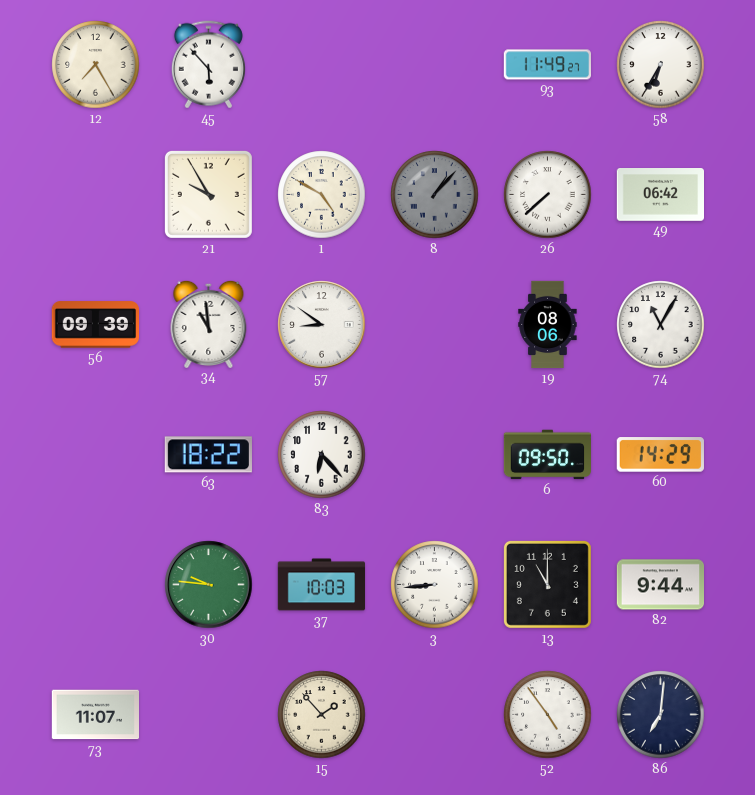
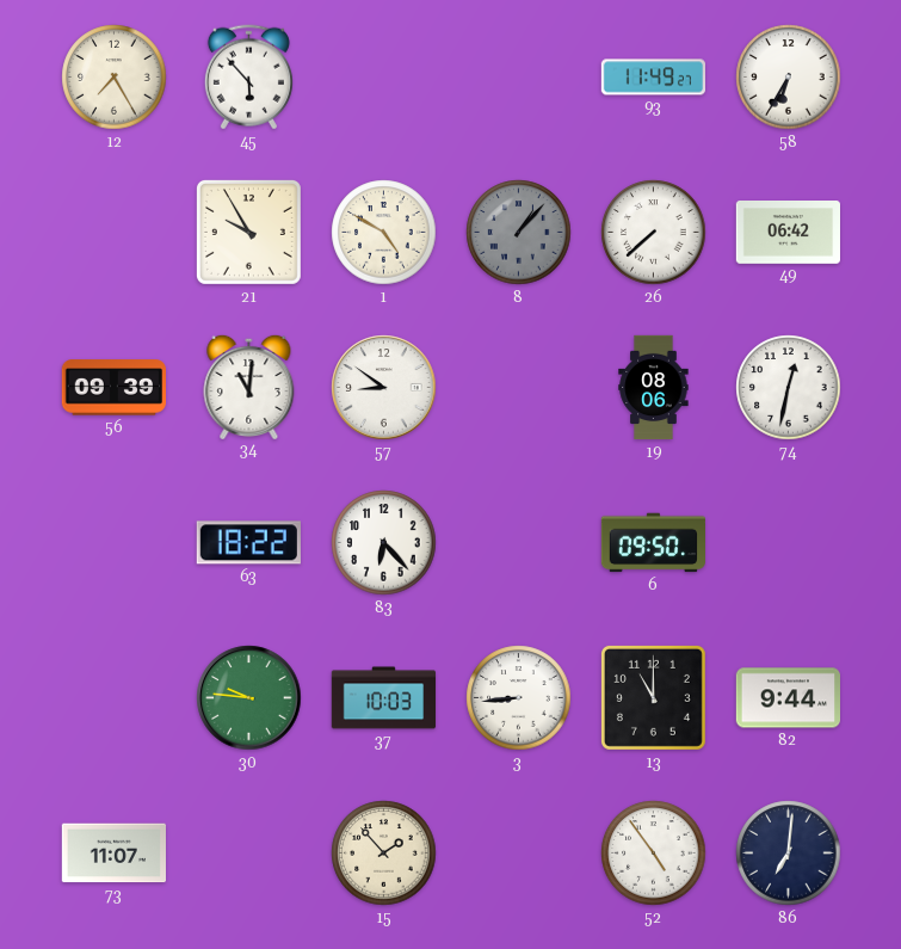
34: 10:59 -> 11:01
74: 11:05 -> 12:32
60: 14:29 -> none
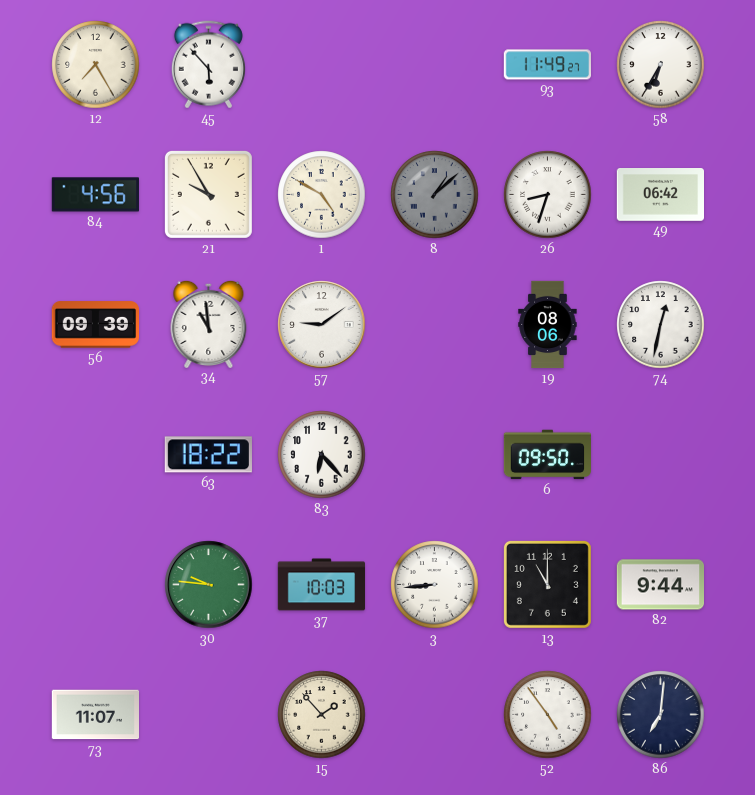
84: none -> 4:56
8: 1:07 -> 1:08
26: 7:38 -> 8:33
34: 11:01 -> 10:59
57: 8:51 -> 9:09
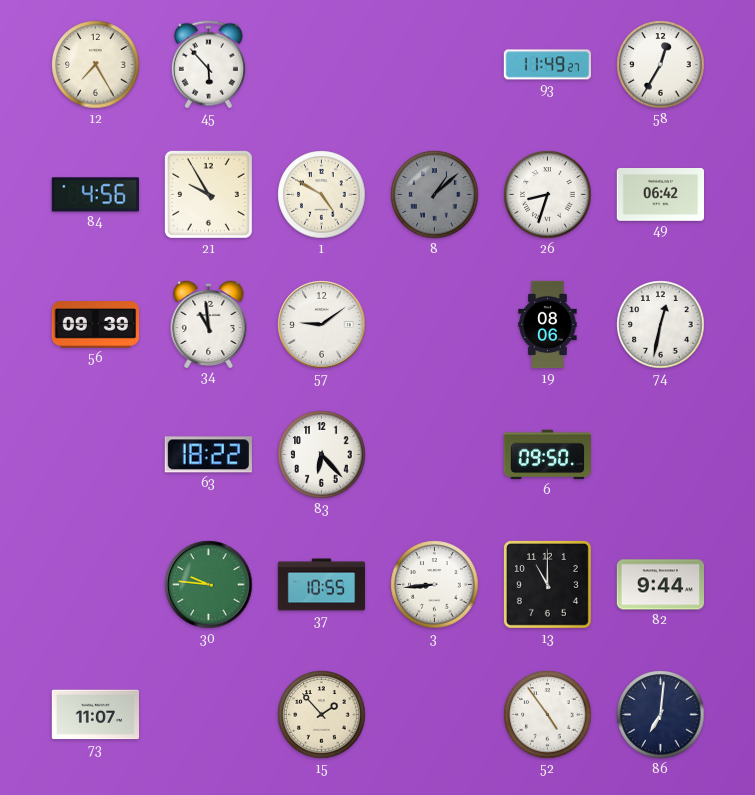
58: 6:35 -> 12:35
37: 10:03 -> 10:55
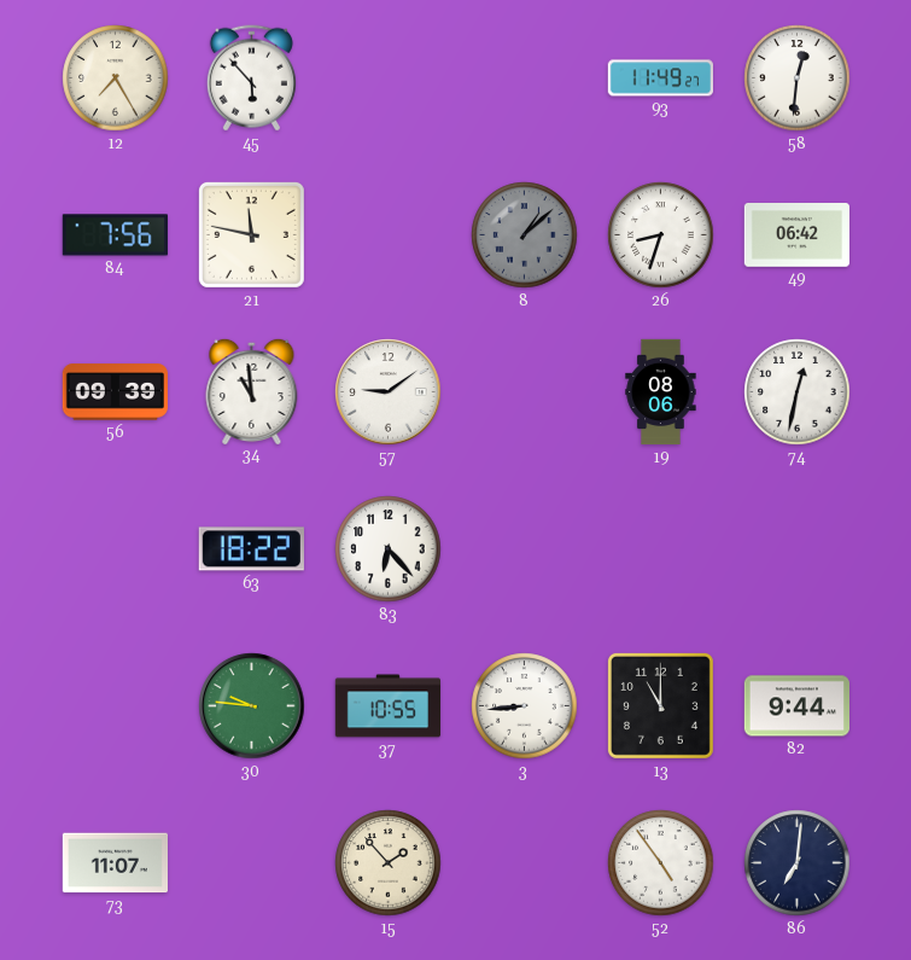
58: 12:35 -> 12:31
84: 4:56 -> 7:56
21: 9:55 -> 11:47
1: 4:50 -> none
6: 09:50 -> none
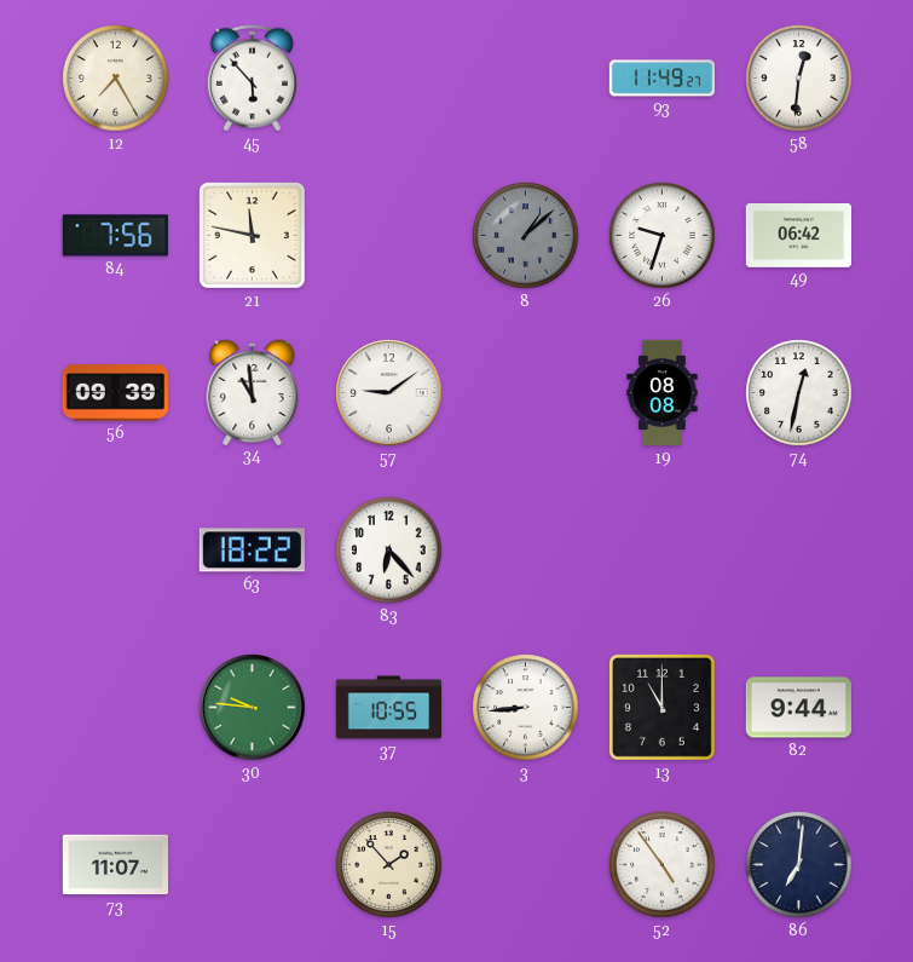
26: 8:33 -> 9:33
19: 08:06 -> 08:08
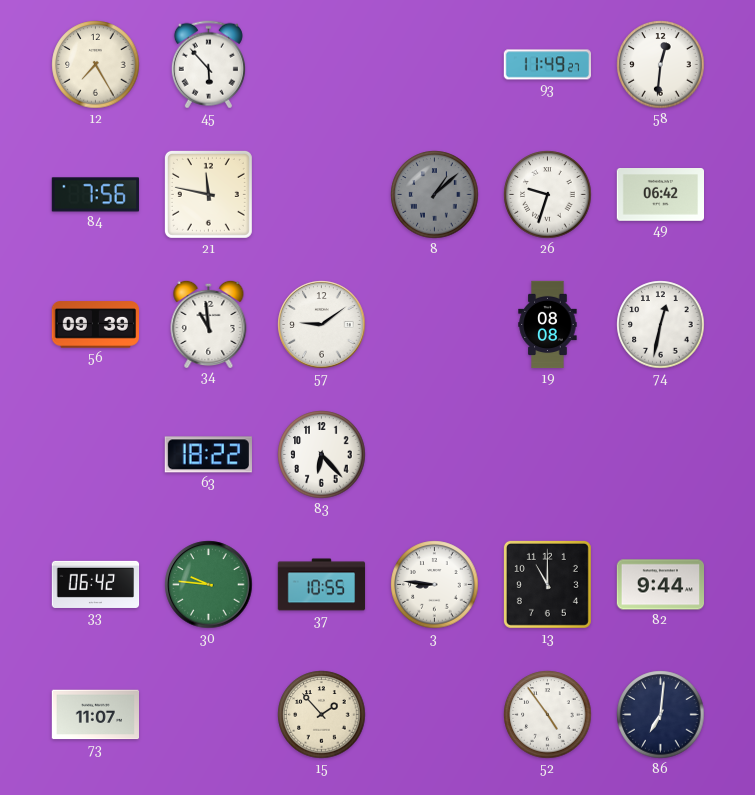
33: none -> 06:42
3: 8:44 -> 8:46
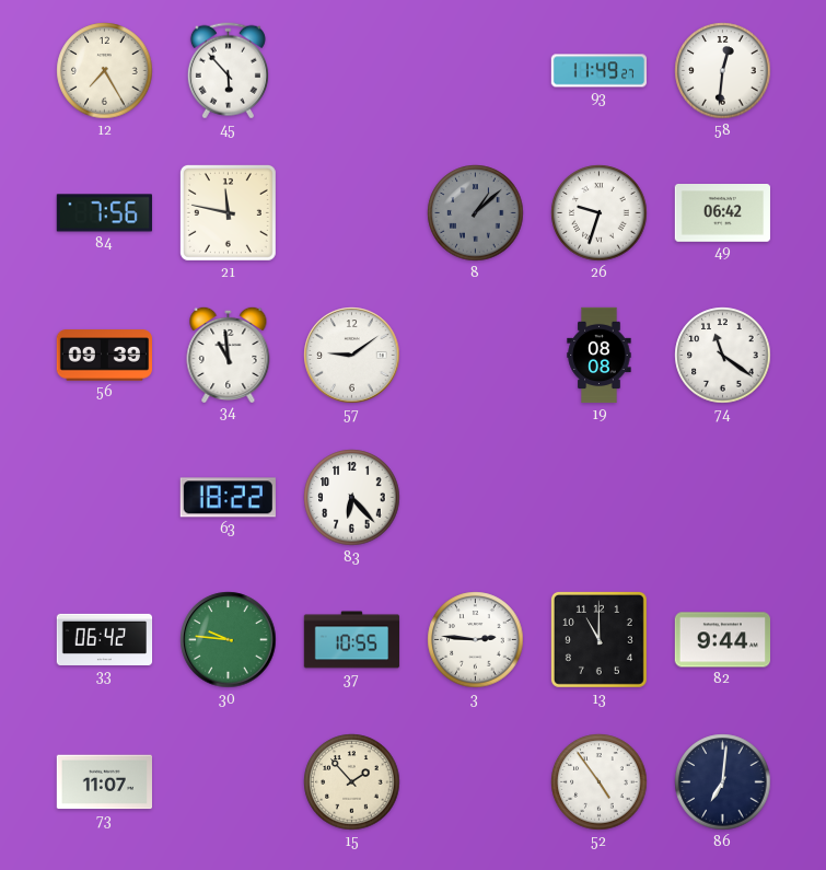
74: 12:32 -> 11:21
3: 8:46 -> 2:46
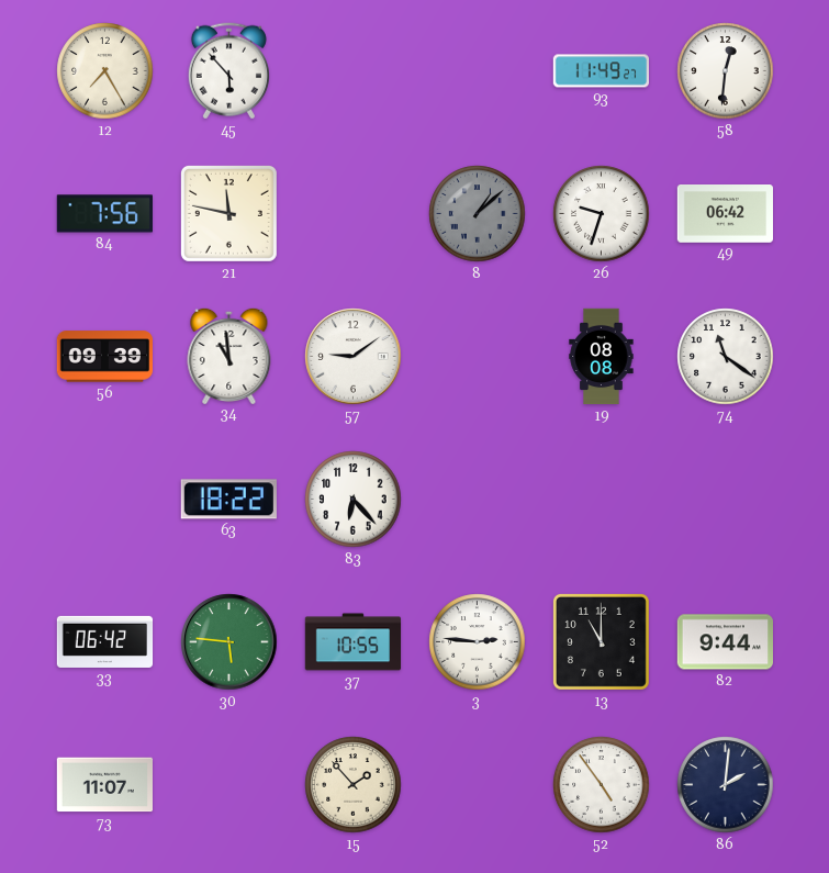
30: 9:46 -> 5:46
86: 7:01 -> 2:01
